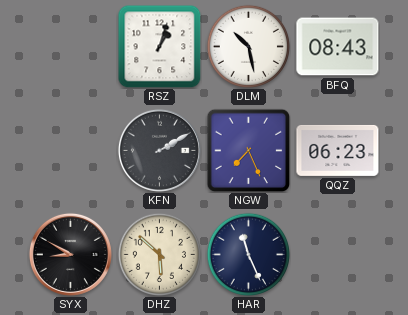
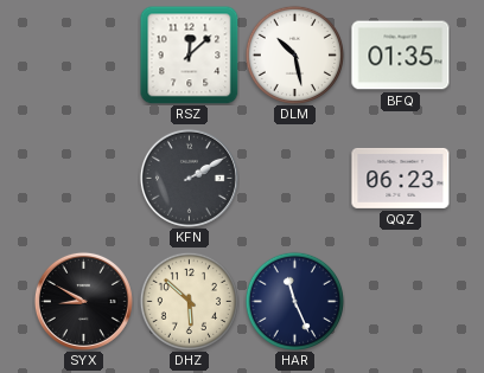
RSZ: 1:03 -> 12:08
BFQ: 08:43 -> 01:35
NGW: 7:26 -> none
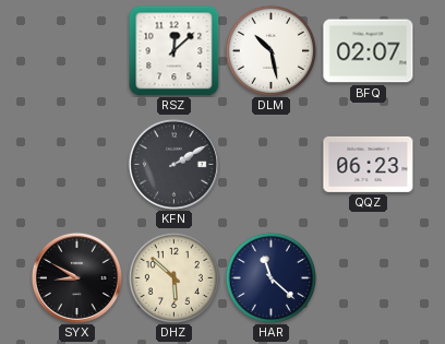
BFQ: 01:35 -> 02:07
HAR: 11:26 -> 11:22
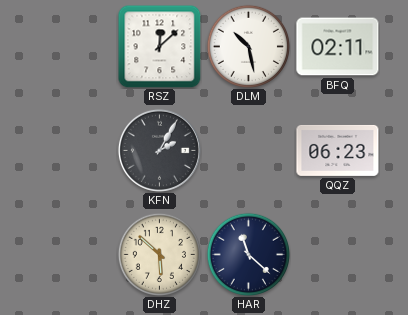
BFQ: 02:07 -> 02:11
KFN: 2:10 -> 2:05
SYX: 8:50 -> none
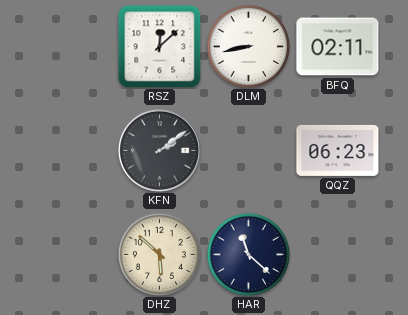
DLM: 10:28 -> 8:43
KFN: 2:05 -> 2:09
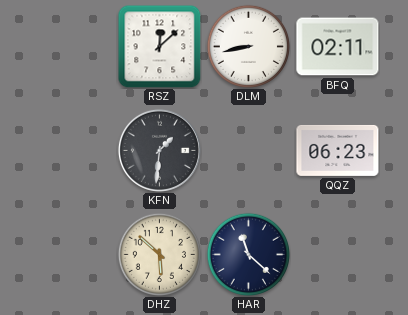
KFN: 2:09 -> 1:31
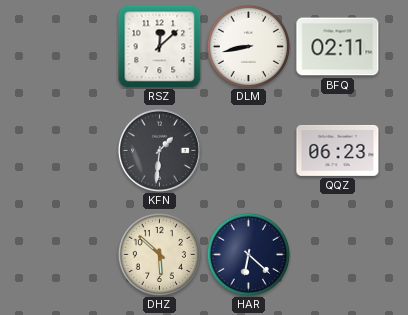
HAR: 11:22 -> 6:22
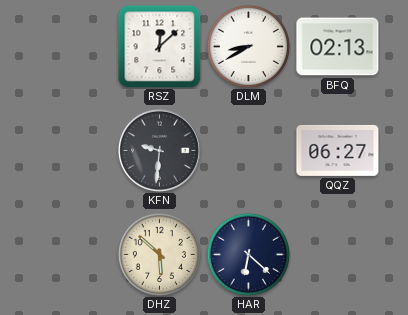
DLM: 8:43 -> 8:40
BFQ: 02:11 -> 02:13
KFN: 1:31 -> 9:31
QQZ: 06:23 -> 06:27
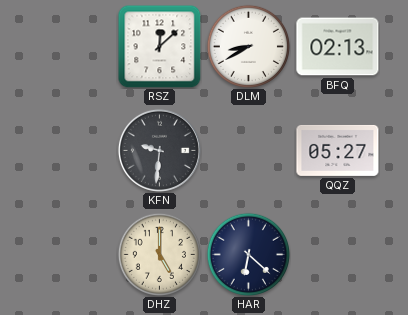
QQZ: 06:27 -> 05:27
DHZ: 5:52 -> 5:00
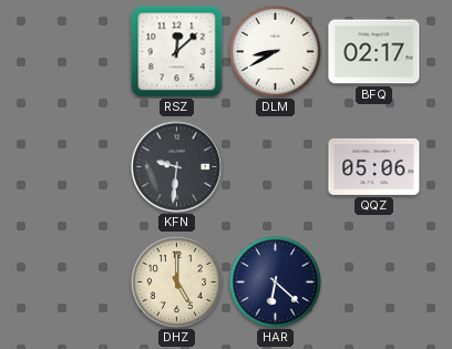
BFQ: 02:13 -> 02:17
QQZ: 05:27 -> 05:06
